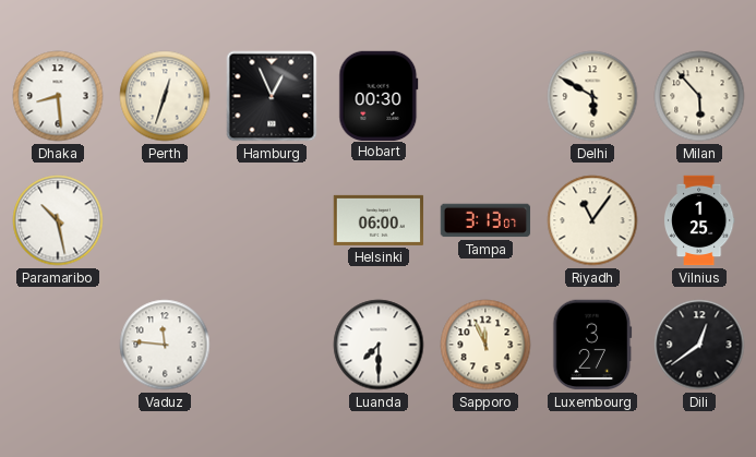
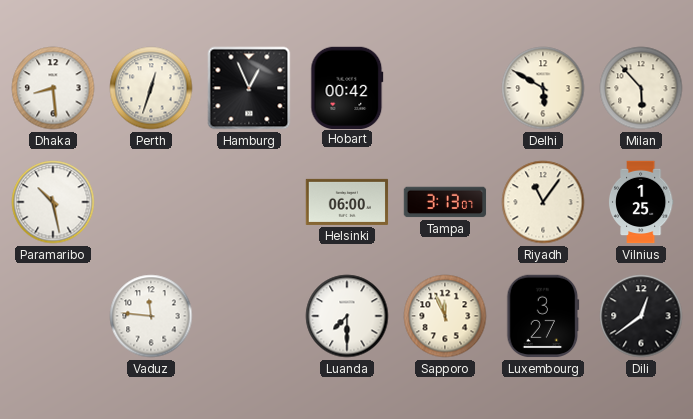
Hobart: 00:30 -> 00:42
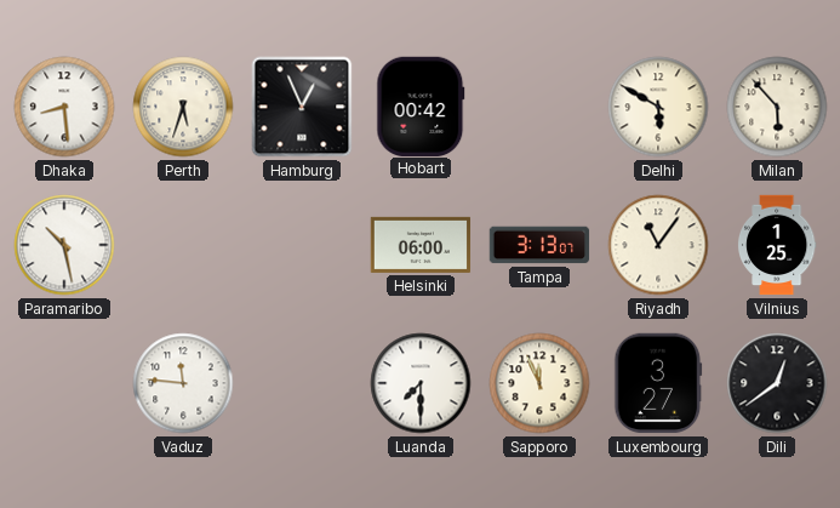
Perth: 12:33 -> 5:33
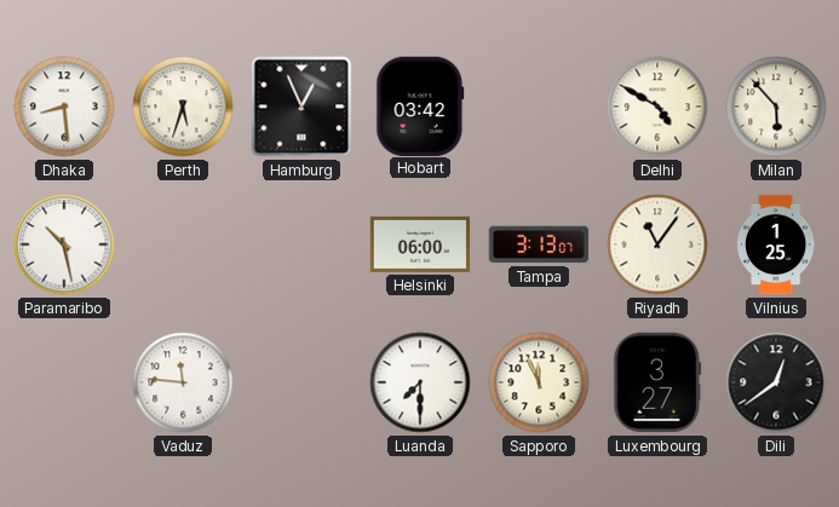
Hobart: 00:42 -> 03:42
Delhi: 5:50 -> 4:50
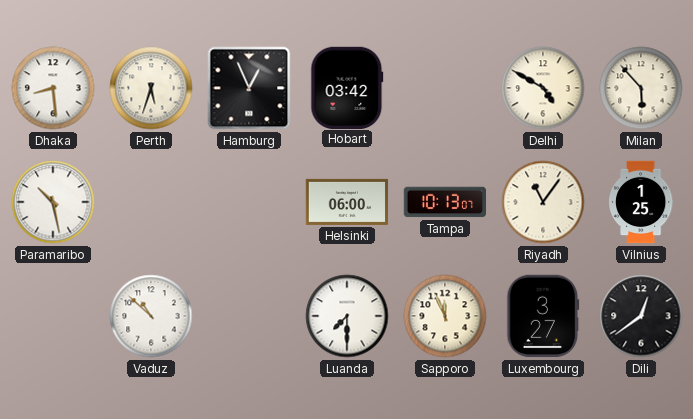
Tampa: 3:13 -> 10:13
Vaduz: 11:46 -> 10:52
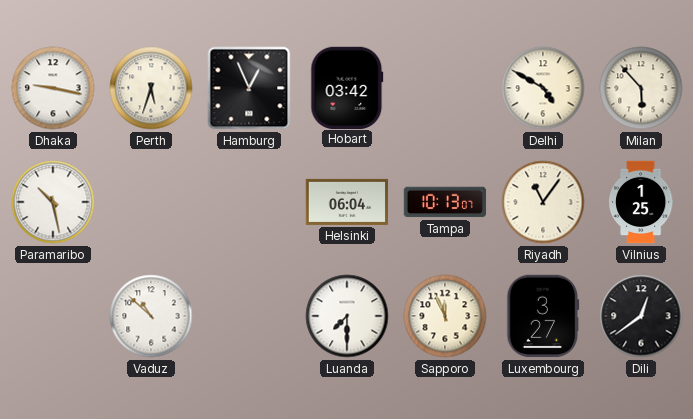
Dhaka: 8:29 -> 9:17
Helsinki: 06:00 -> 06:04
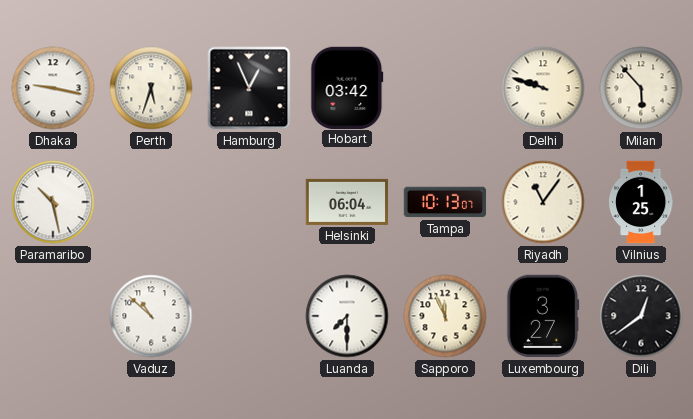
Delhi: 4:50 -> 9:48
